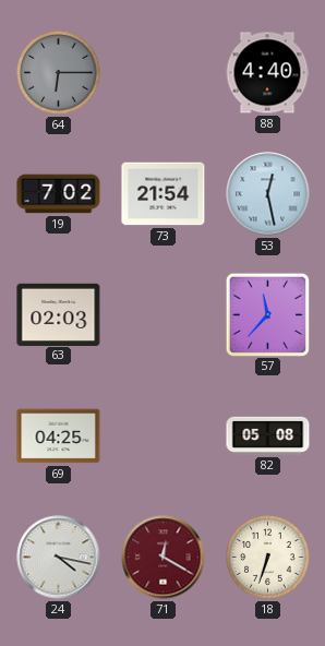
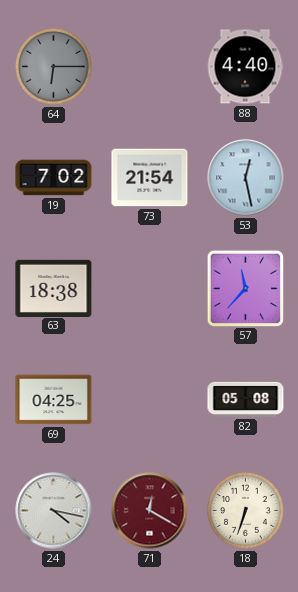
63: 02:03 -> 18:38
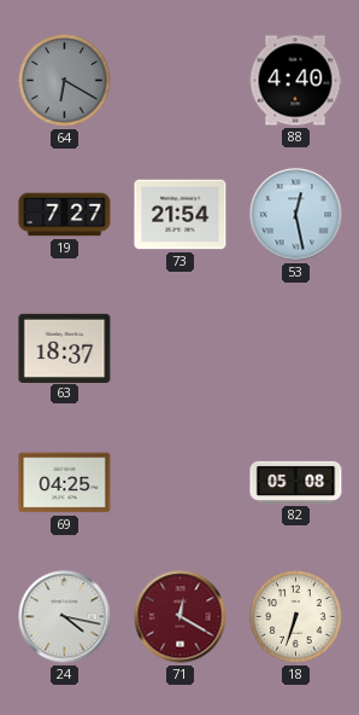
64: 6:15 -> 6:20
19: 7:02 -> 7:27
63: 18:38 -> 18:37
57: 11:37 -> none
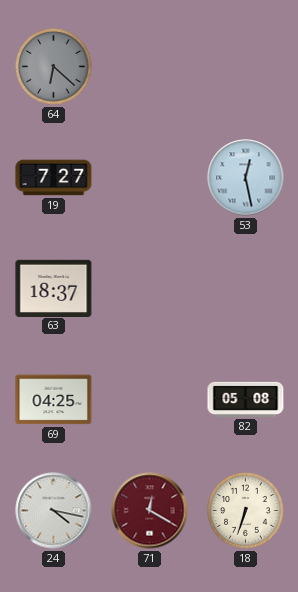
64: 6:20 -> 6:22
88: 4:40 -> none
73: 21:54 -> none
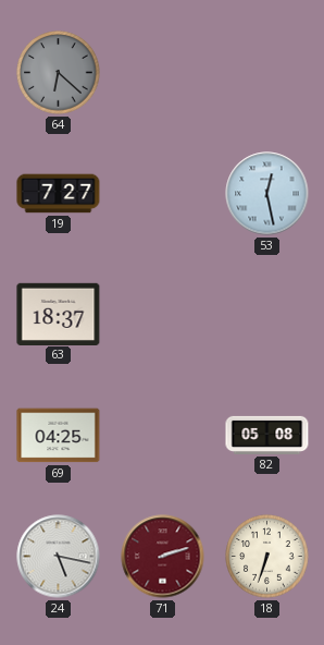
24: 4:17 -> 5:17
71: 12:20 -> 2:12
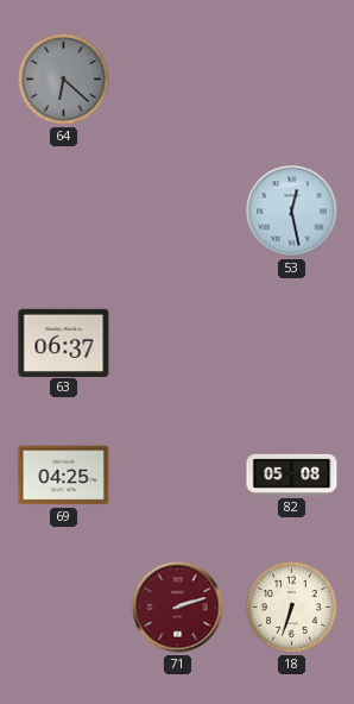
19: 7:27 -> none
63: 18:37 -> 06:37
24: 5:17 -> none
